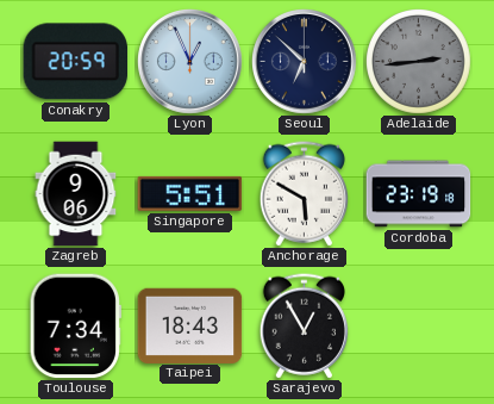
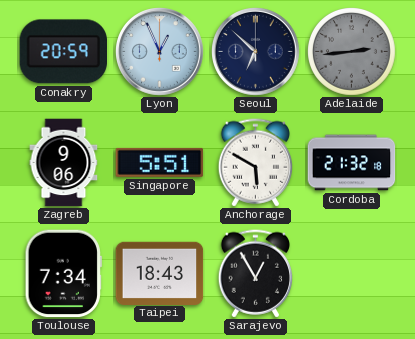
Cordoba: 23:19 -> 21:32
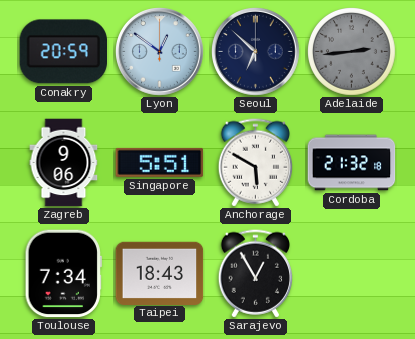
Lyon: 12:56 -> 12:51
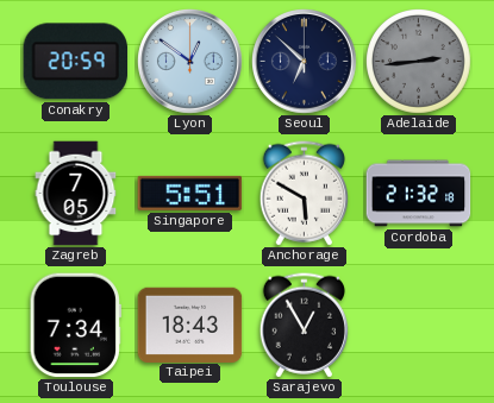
Zagreb: 9:06 -> 7:05
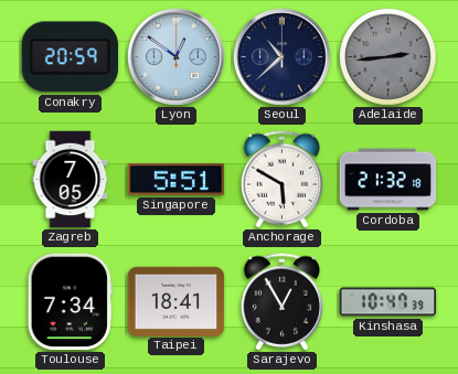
Seoul: 6:52 -> 10:38
Taipei: 18:43 -> 18:41
Kinshasa: none -> 10:47
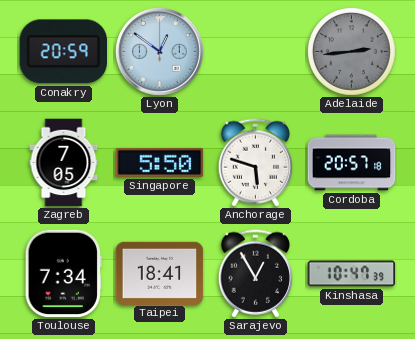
Seoul: 10:38 -> none
Singapore: 5:51 -> 5:50
Anchorage: 5:50 -> 5:48
Cordoba: 21:32 -> 20:57
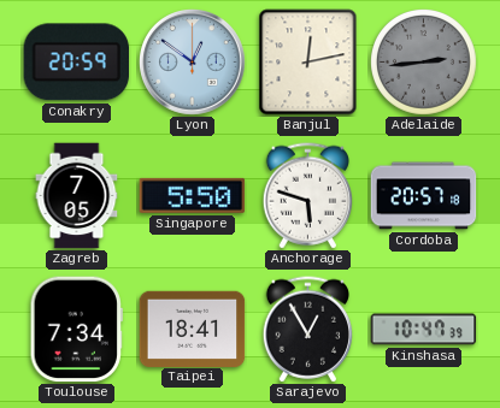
Banjul: none -> 12:13
